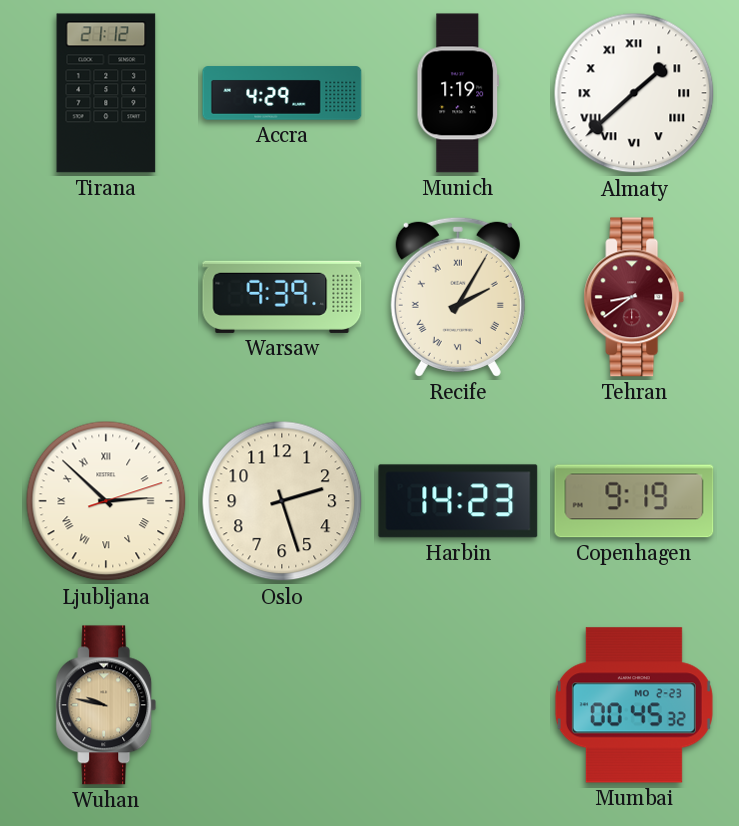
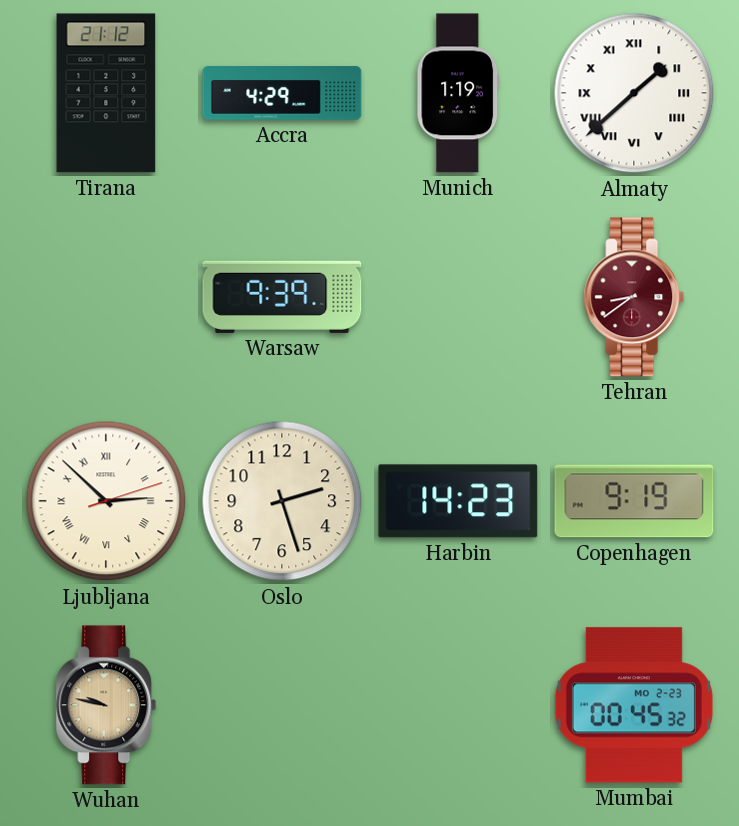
Recife: 2:05 -> none
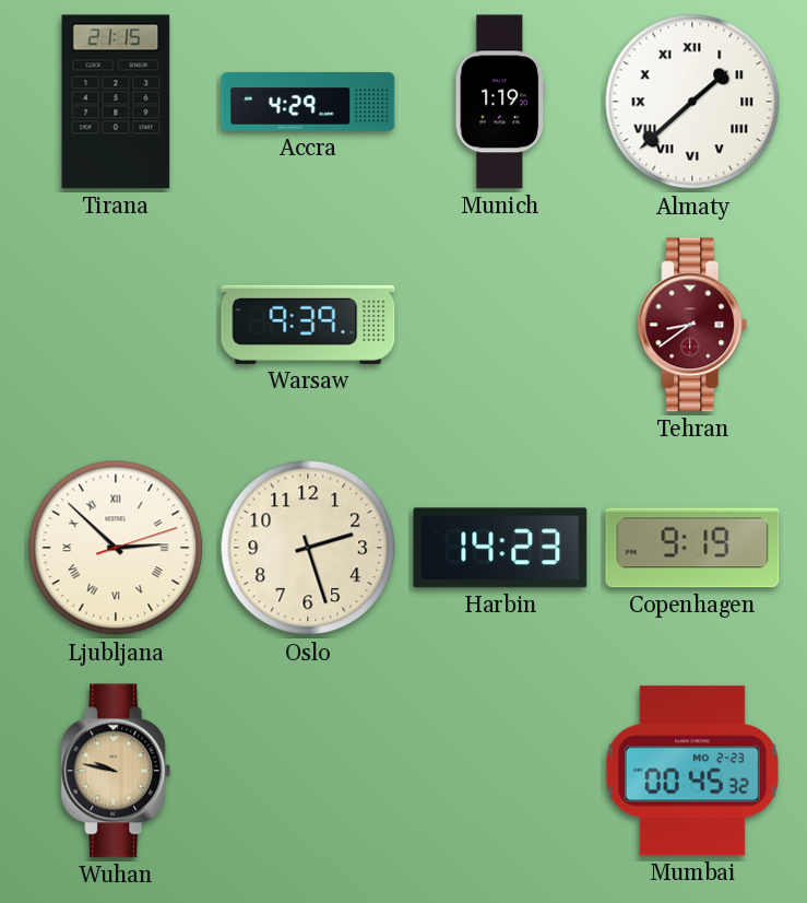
Tirana: 21:12 -> 21:15
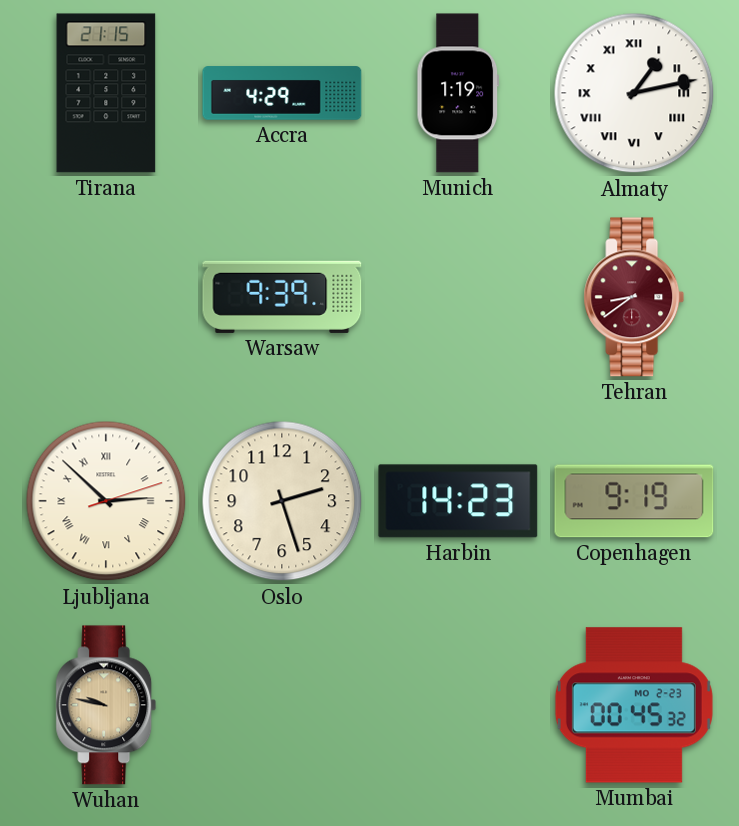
Almaty: 1:38 -> 1:13
